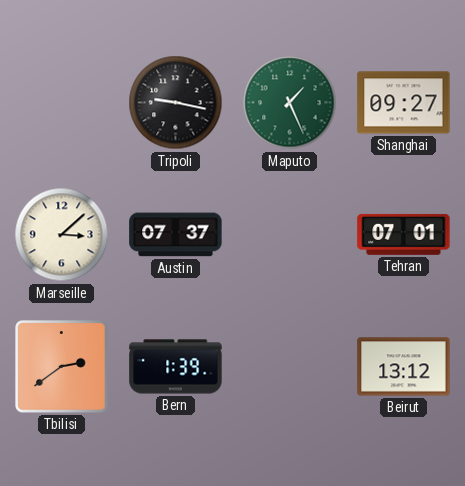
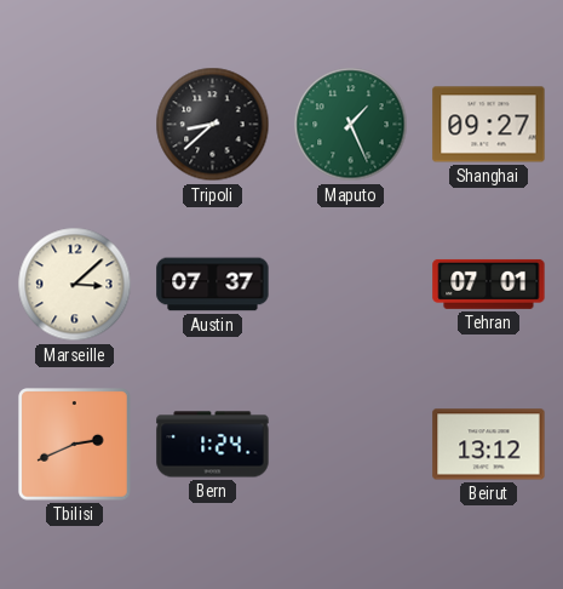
Tripoli: 9:17 -> 8:38
Tbilisi: 2:39 -> 2:41
Bern: 1:39 -> 1:24
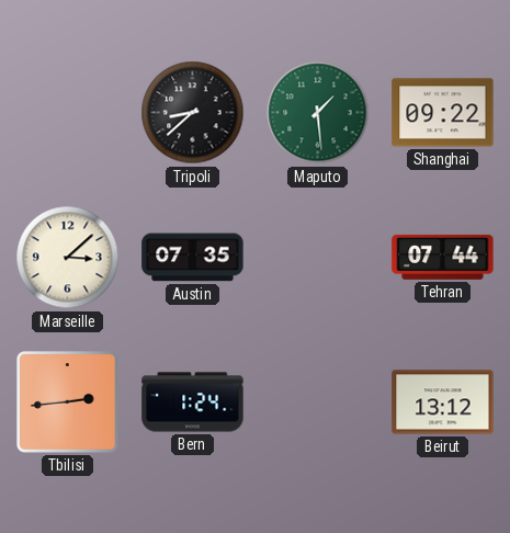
Maputo: 1:26 -> 1:29
Shanghai: 09:27 -> 09:22
Austin: 07:37 -> 07:35
Tehran: 07:01 -> 07:44
Tbilisi: 2:41 -> 2:44
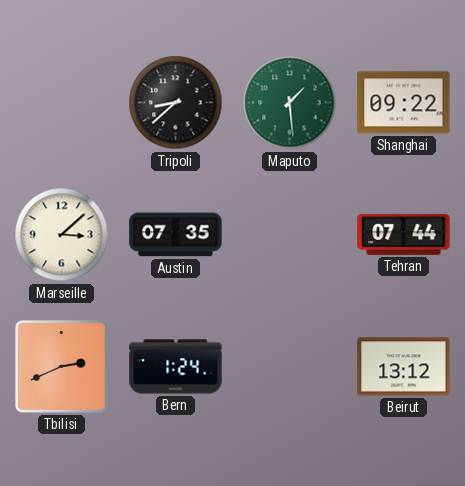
Tbilisi: 2:44 -> 2:41
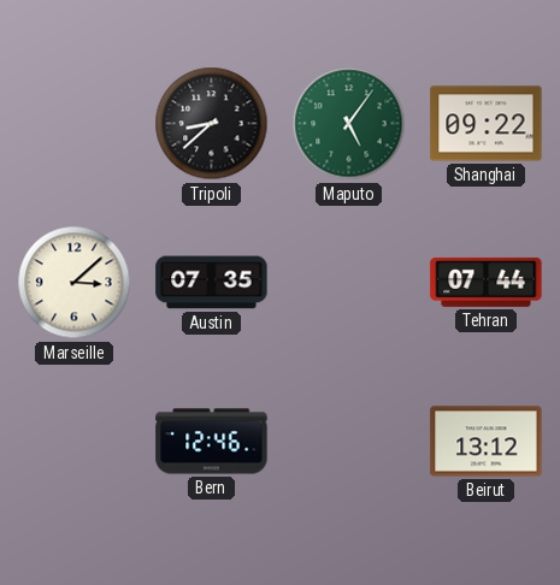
Maputo: 1:29 -> 5:06
Tbilisi: 2:41 -> none
Bern: 1:24 -> 12:46
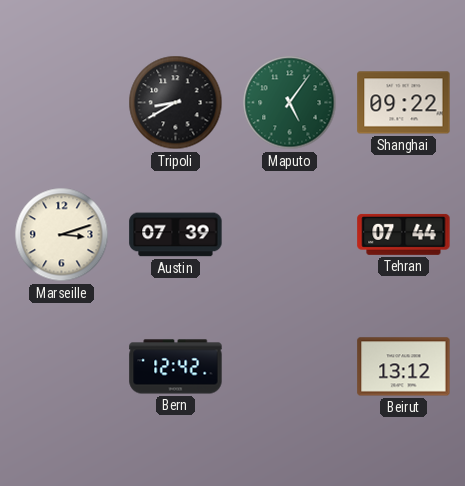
Tripoli: 8:38 -> 8:40
Marseille: 3:08 -> 3:12
Austin: 07:35 -> 07:39
Bern: 12:46 -> 12:42
